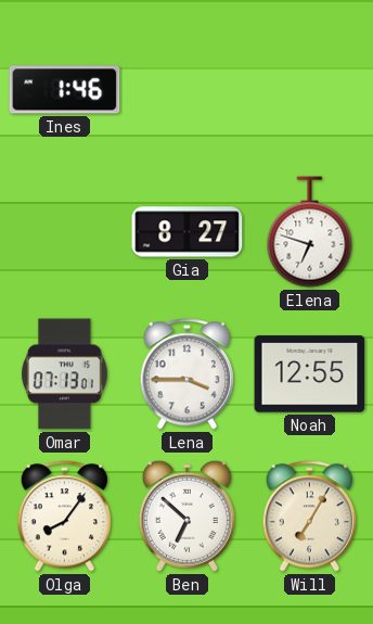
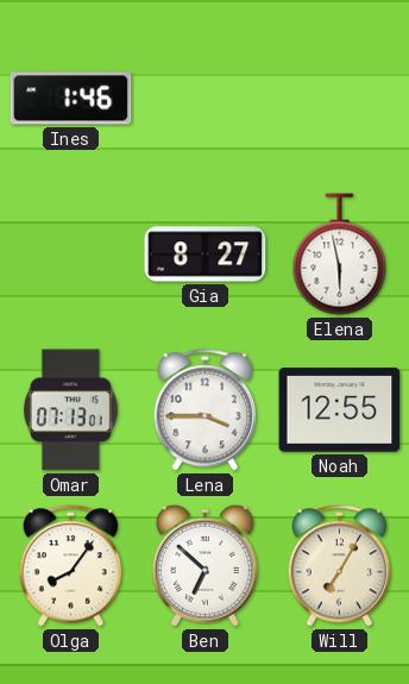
Elena: 6:48 -> 5:58
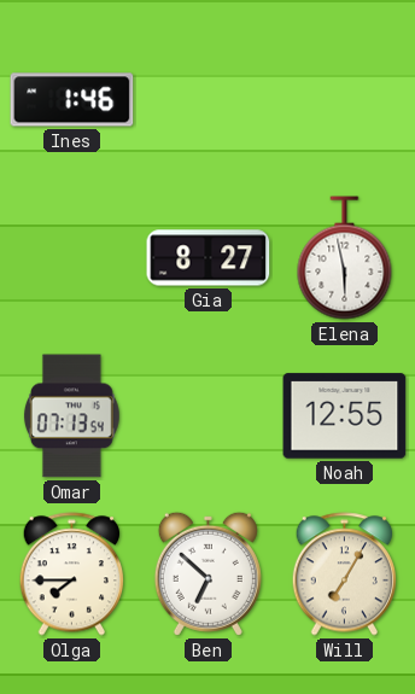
Omar: 07:13:01 -> 07:13:54
Lena: 3:45 -> none
Olga: 8:06 -> 7:45
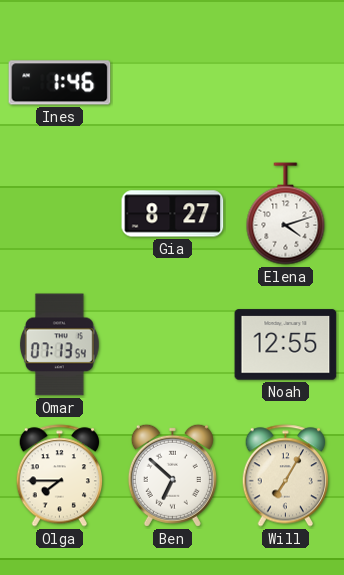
Elena: 5:58 -> 4:12
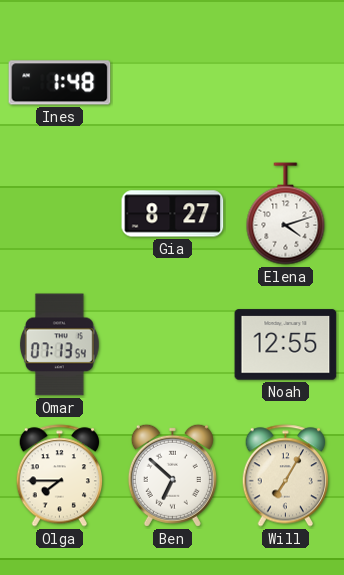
Ines: 1:46 -> 1:48
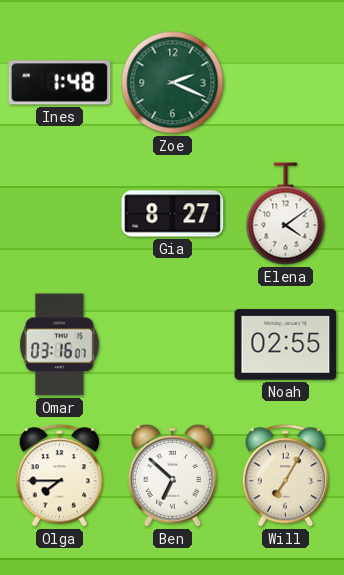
Zoe: none -> 2:19
Elena: 4:12 -> 4:09
Omar: 07:13 -> 03:16
Noah: 12:55 -> 02:55
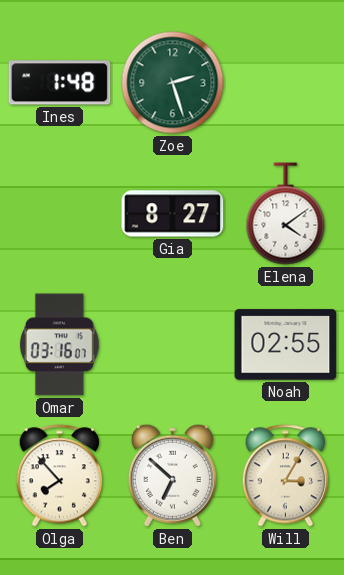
Zoe: 2:19 -> 2:27
Olga: 7:45 -> 7:53
Will: 7:05 -> 3:05
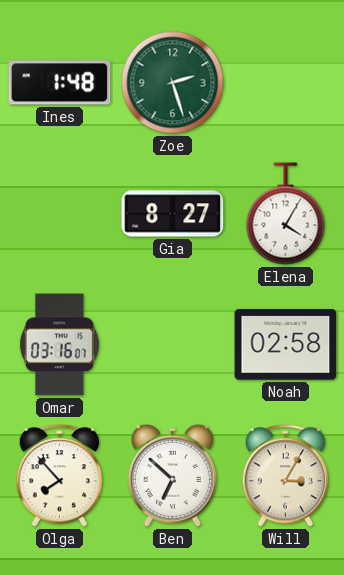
Elena: 4:09 -> 4:05
Noah: 02:55 -> 02:58
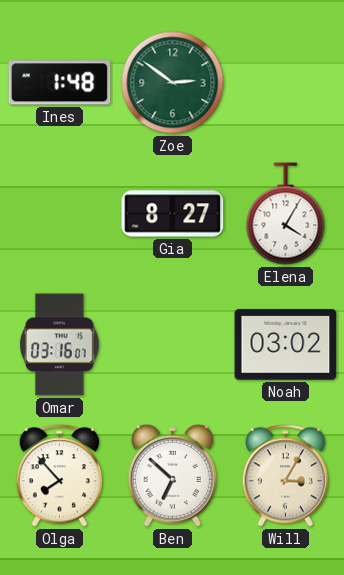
Zoe: 2:27 -> 2:51
Noah: 02:58 -> 03:02
